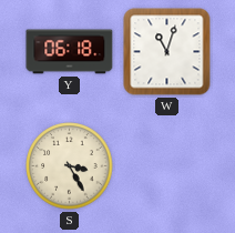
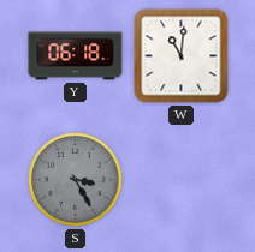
W: 11:03 -> 11:01
S dial: cream -> grey
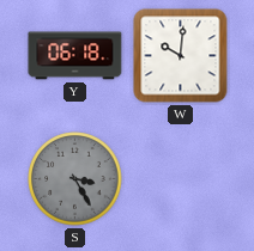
W: 11:01 -> 10:01
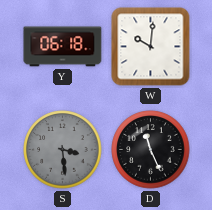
S: 3:25 -> 3:29
D: none -> 11:26
